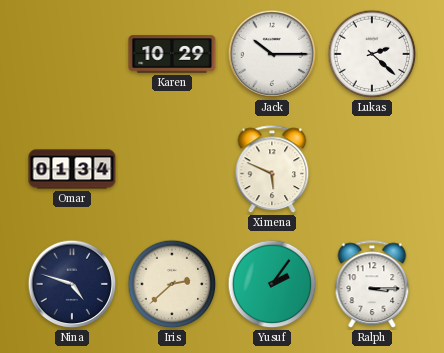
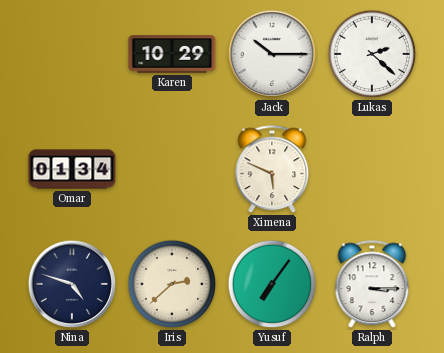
Yusuf: 2:06 -> 7:06
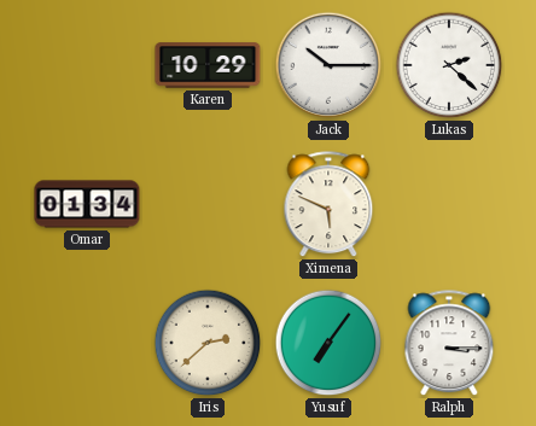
Nina: 4:48 -> none
